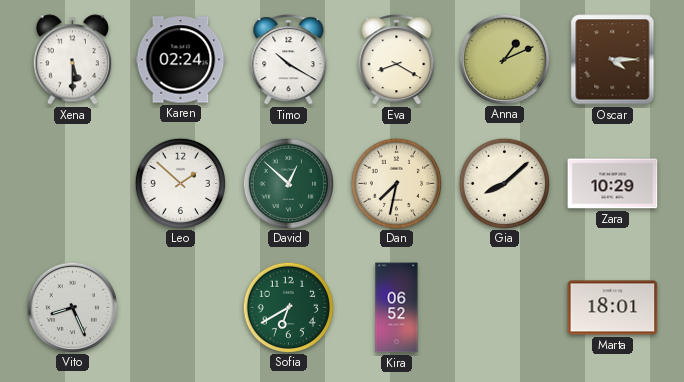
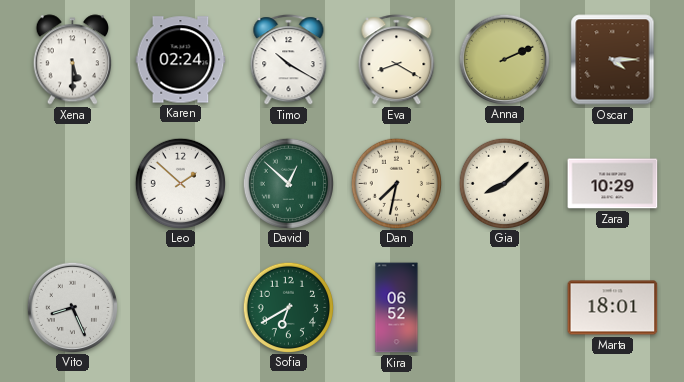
Anna: 1:11 -> 2:11
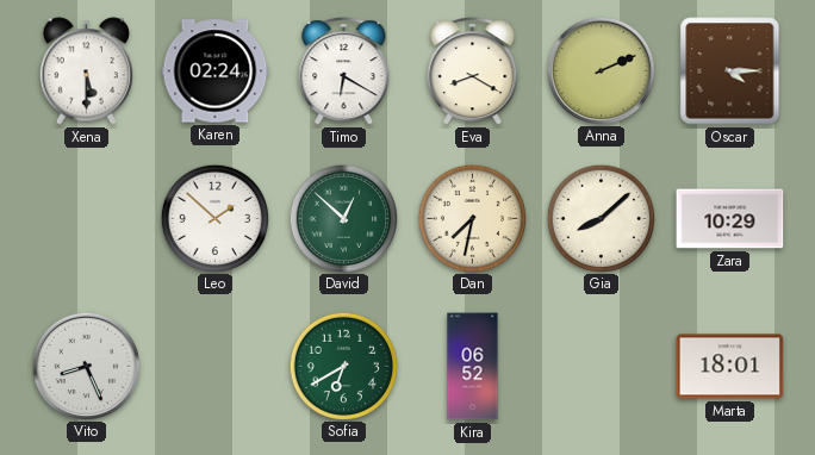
Timo: 10:20 -> 6:20
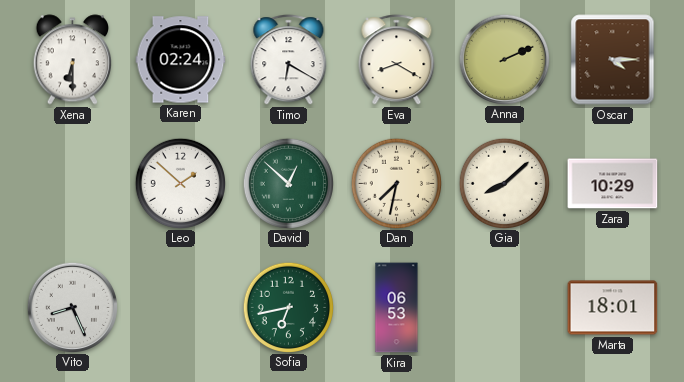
Xena: 5:30 -> 6:30
Sofia: 6:40 -> 6:43
Kira: 06:52 -> 06:53
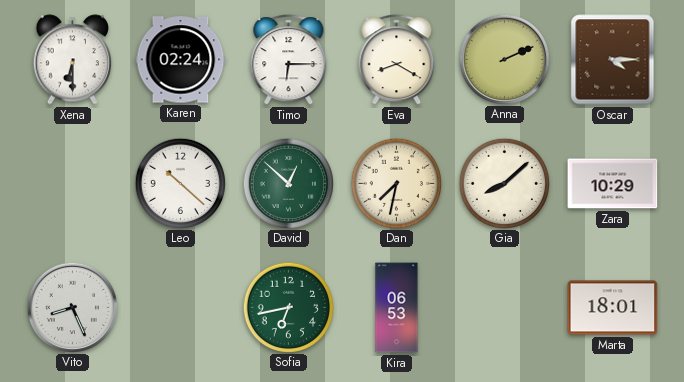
Timo: 6:20 -> 6:15
Leo: 1:52 -> 10:22
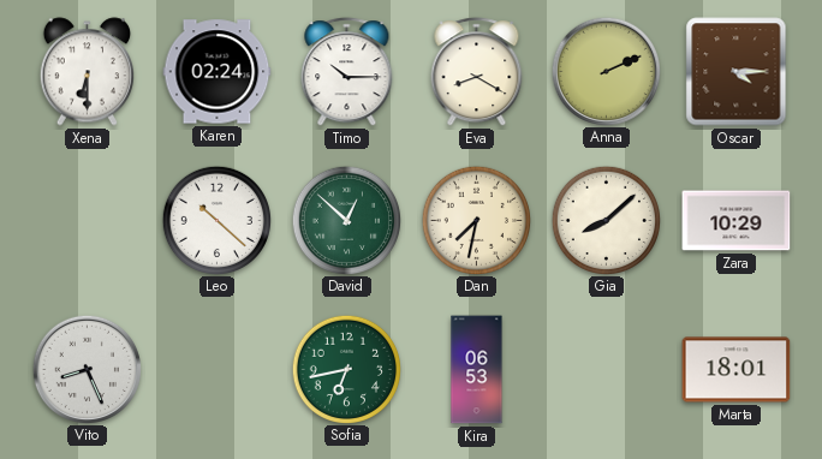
Timo: 6:15 -> 10:15
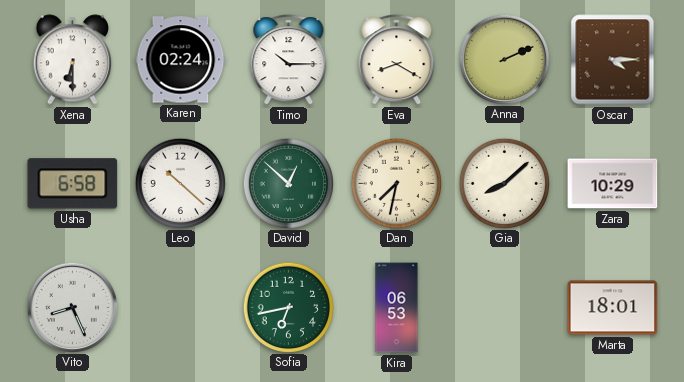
Usha: none -> 6:58
